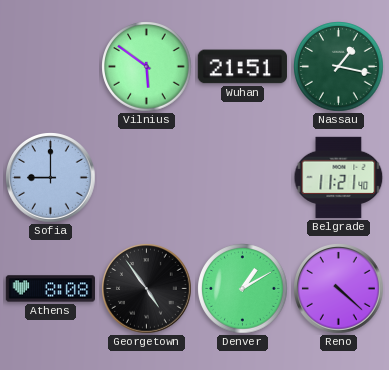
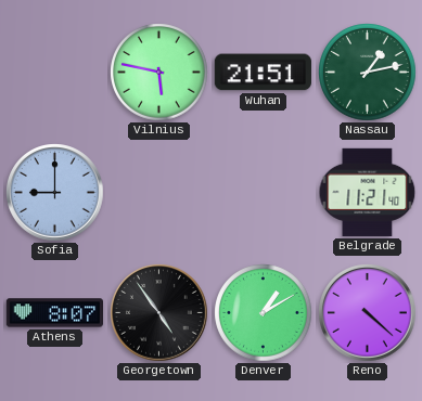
Vilnius: 5:51 -> 5:47
Nassau: 1:17 -> 1:13
Athens: 8:08 -> 8:07
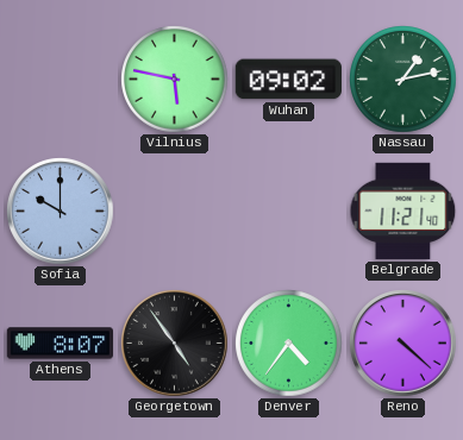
Wuhan: 21:51 -> 09:02
Sofia: 9:00 -> 10:00
Denver: 1:10 -> 4:36
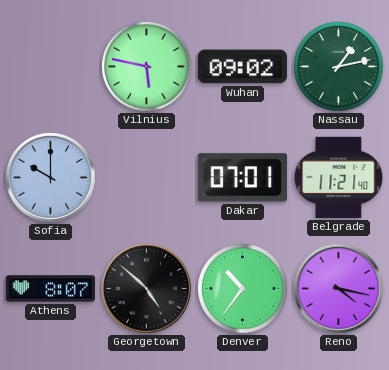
Dakar: none -> 07:01
Georgetown: 4:54 -> 4:52
Denver: 4:36 -> 10:36
Reno: 4:22 -> 4:17
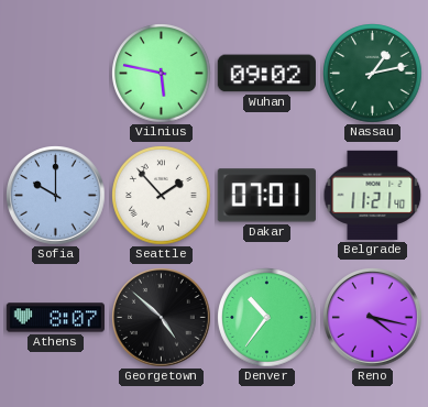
Seattle: none -> 1:53
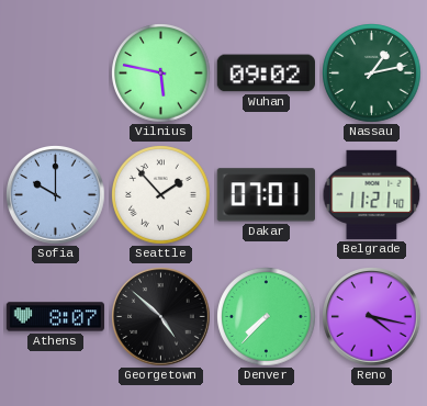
Denver: 10:36 -> 7:37
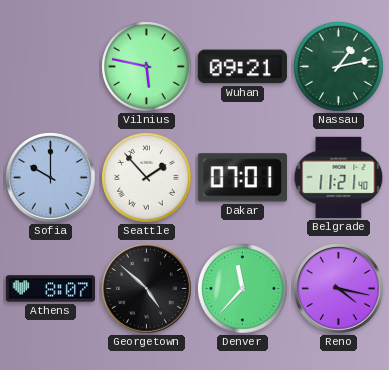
Wuhan: 09:02 -> 09:21
Denver: 7:37 -> 11:37
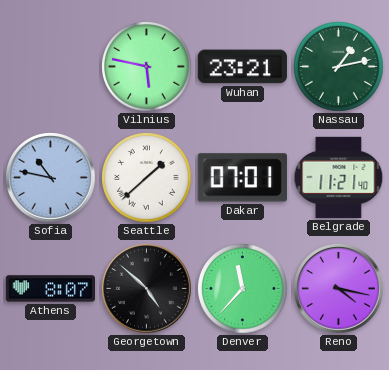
Wuhan: 09:21 -> 23:21
Sofia: 10:00 -> 10:47
Seattle: 1:53 -> 1:38
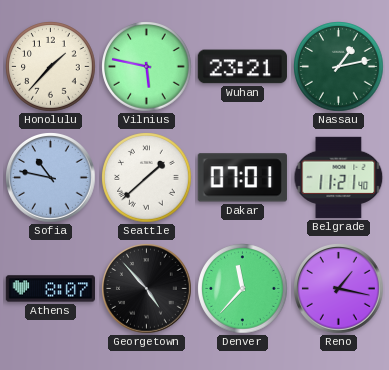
Honolulu: none -> 1:37
Georgetown: 4:52 -> 4:53
Reno: 4:17 -> 1:17
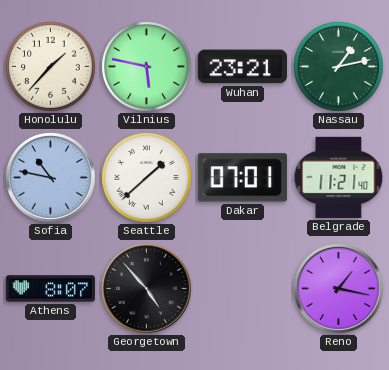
Denver: 11:37 -> none
